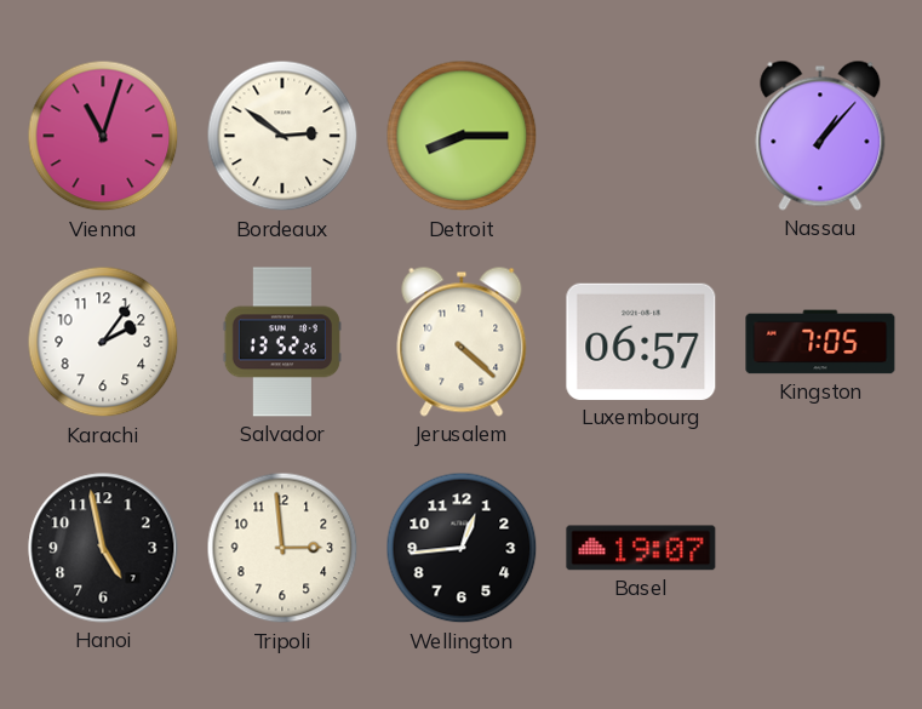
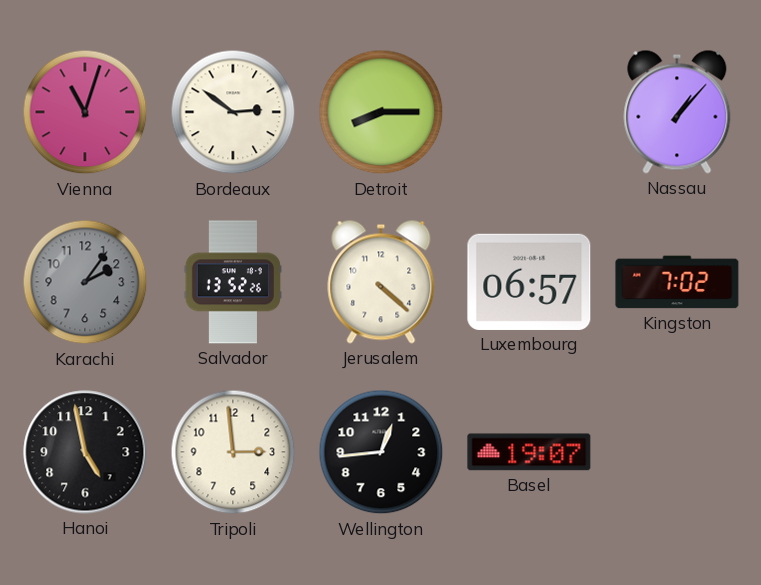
Karachi dial: white -> grey
Kingston: 7:05 -> 7:02
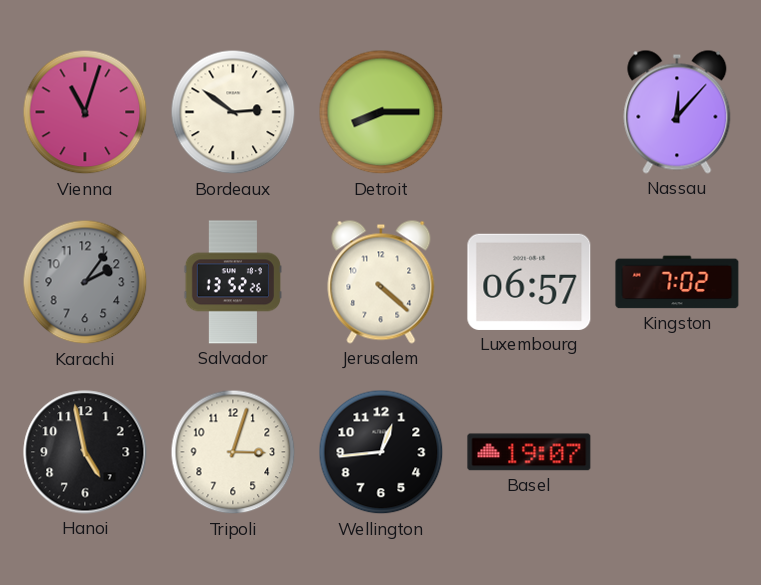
Nassau: 1:07 -> 12:07
Tripoli: 2:59 -> 3:03
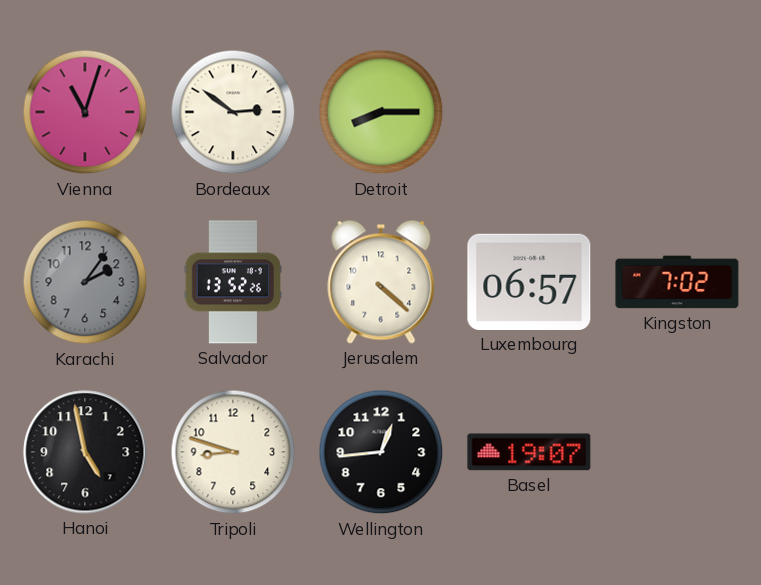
Nassau: 12:07 -> none
Tripoli: 3:03 -> 8:48
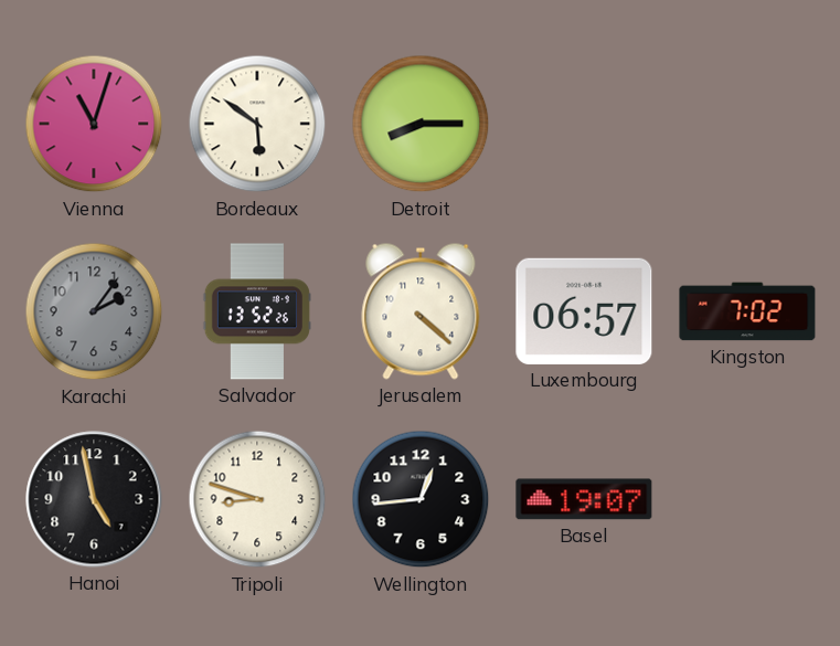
Bordeaux: 2:51 -> 5:51
